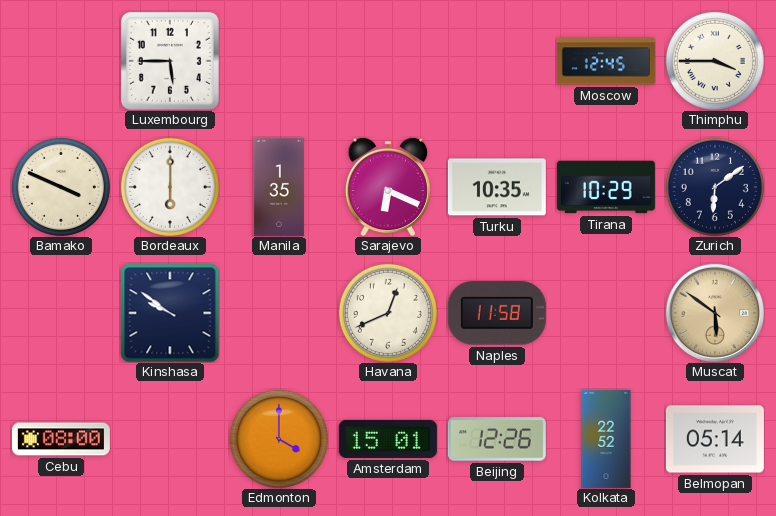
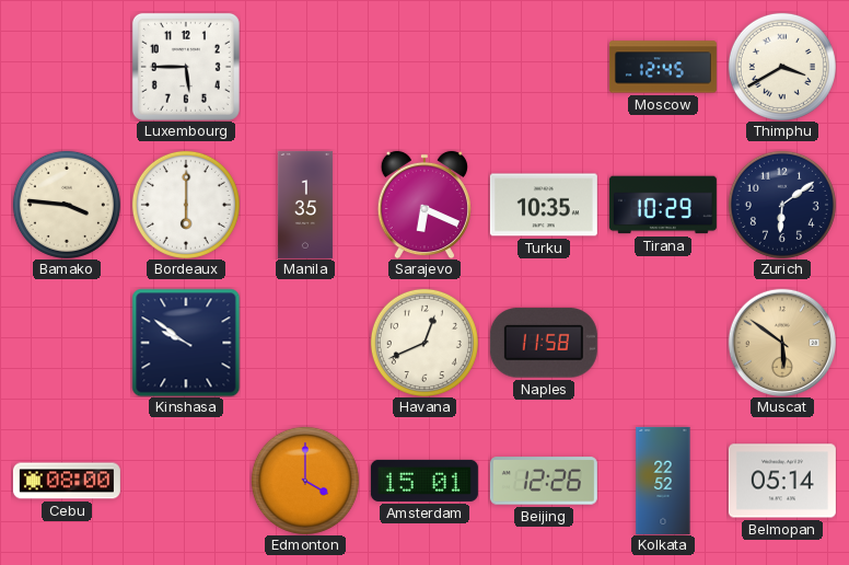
Thimphu: 3:45 -> 3:40
Bamako: 3:49 -> 3:46
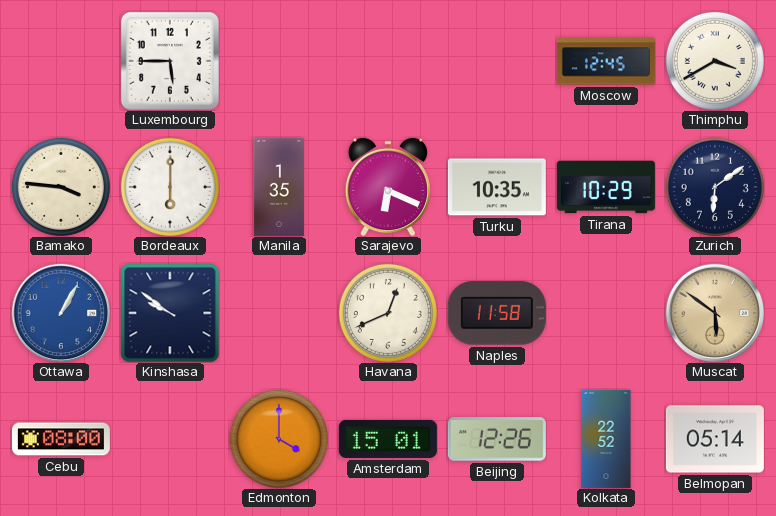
Ottawa: none -> 1:05
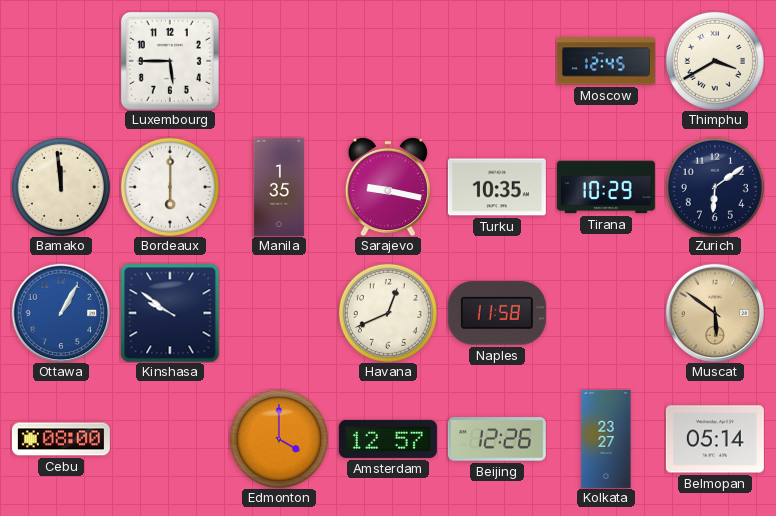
Bamako: 3:46 -> 11:59
Sarajevo: 6:19 -> 9:17
Amsterdam: 15:01 -> 12:57
Kolkata: 22:52 -> 23:27
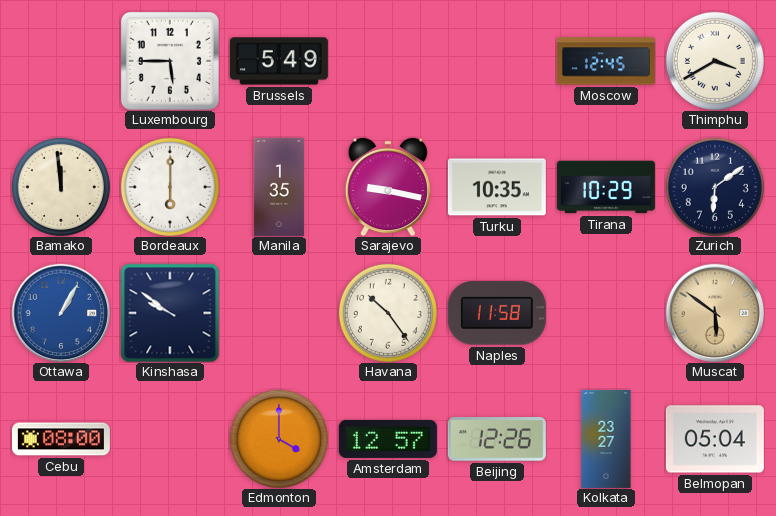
Brussels: none -> 5:49
Havana: 12:41 -> 10:24
Belmopan: 05:14 -> 05:04
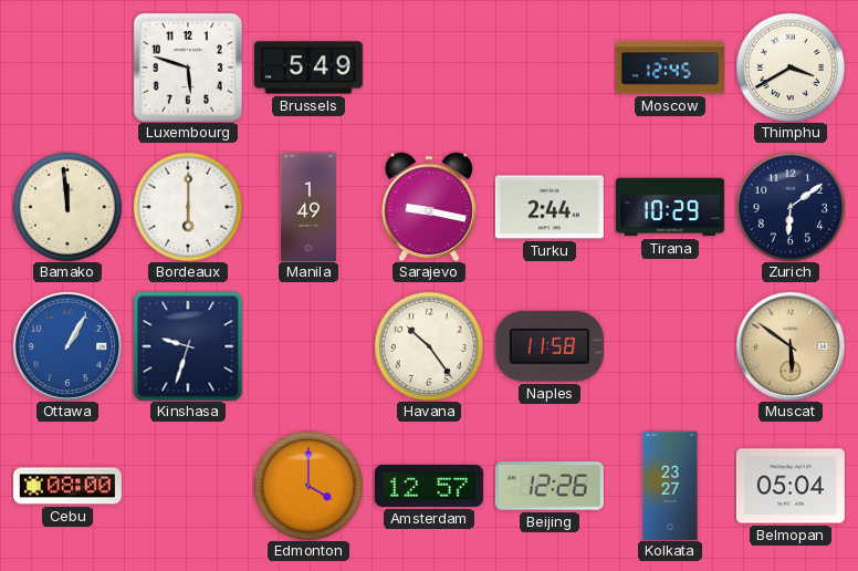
Luxembourg: 5:45 -> 5:48
Manila: 1:35 -> 1:49
Turku: 10:35 -> 2:44
Kinshasa: 9:51 -> 9:33
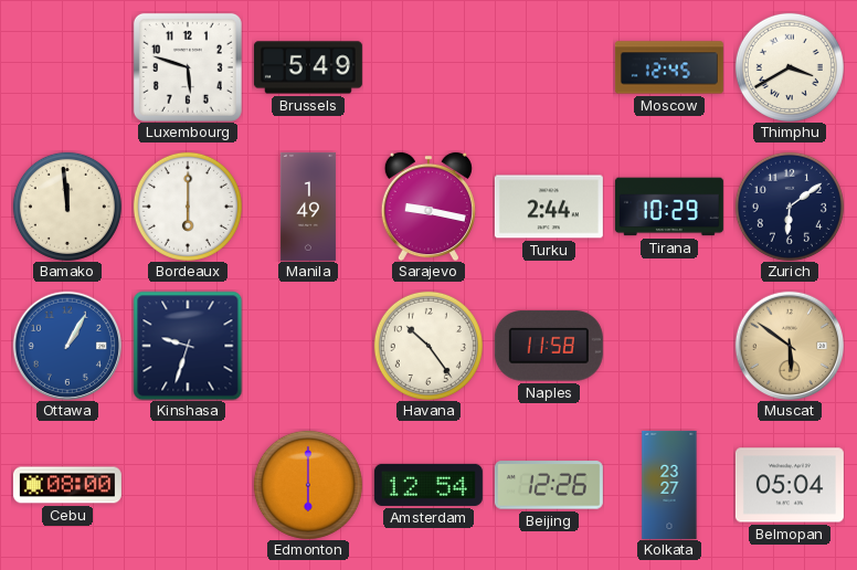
Edmonton: 4:00 -> 6:00
Amsterdam: 12:57 -> 12:54
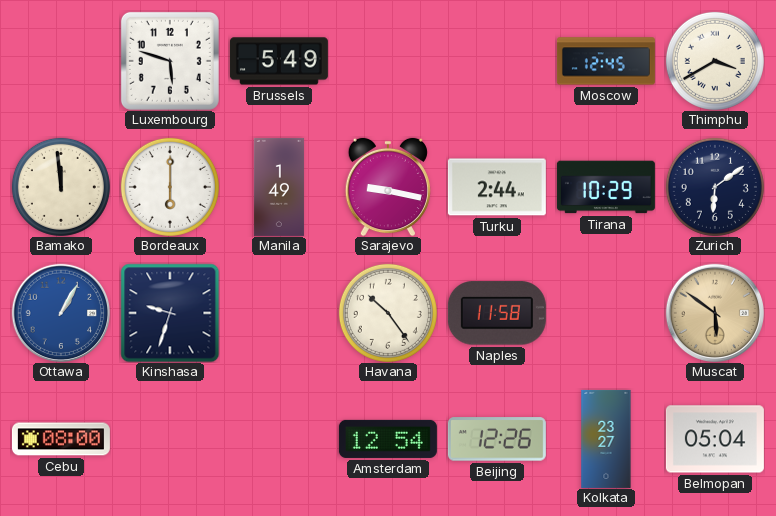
Edmonton: 6:00 -> none
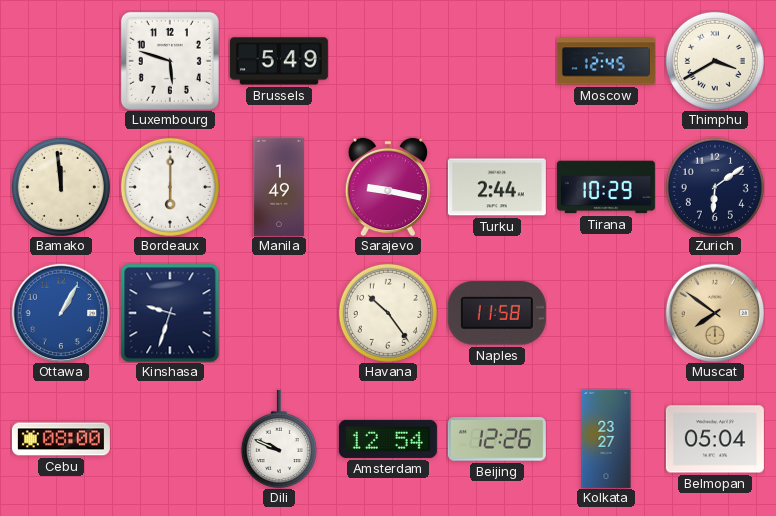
Muscat: 5:51 -> 7:51
Dili: none -> 9:49
